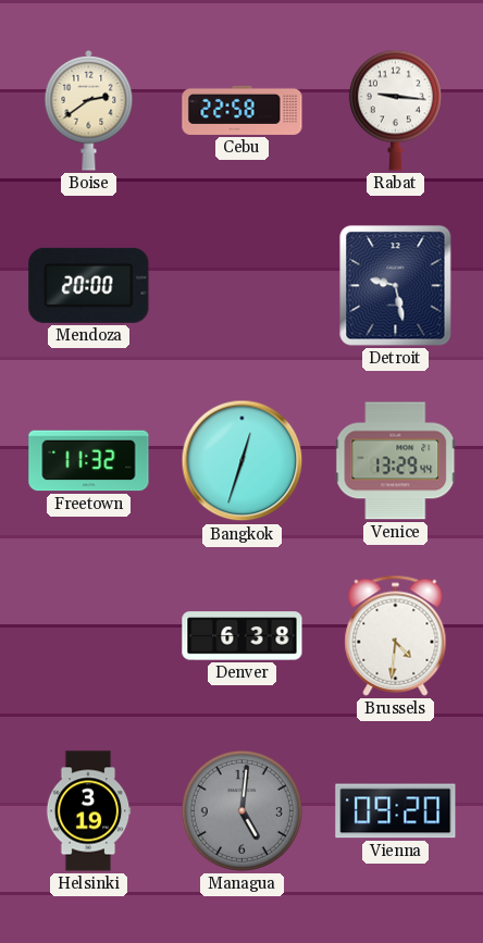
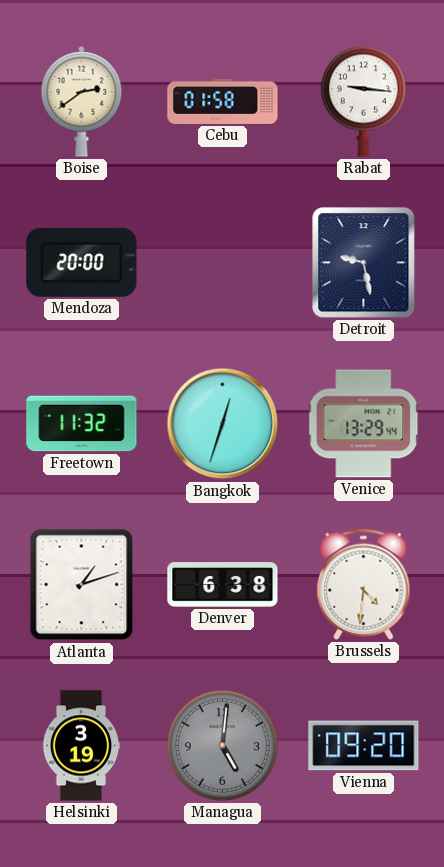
Cebu: 22:58 -> 01:58
Atlanta: none -> 1:12
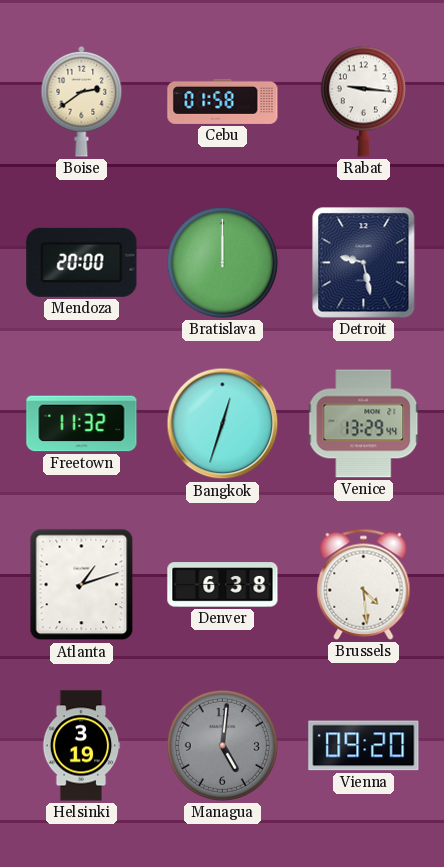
Bratislava: none -> 12:00
Brussels: 4:31 -> 4:29
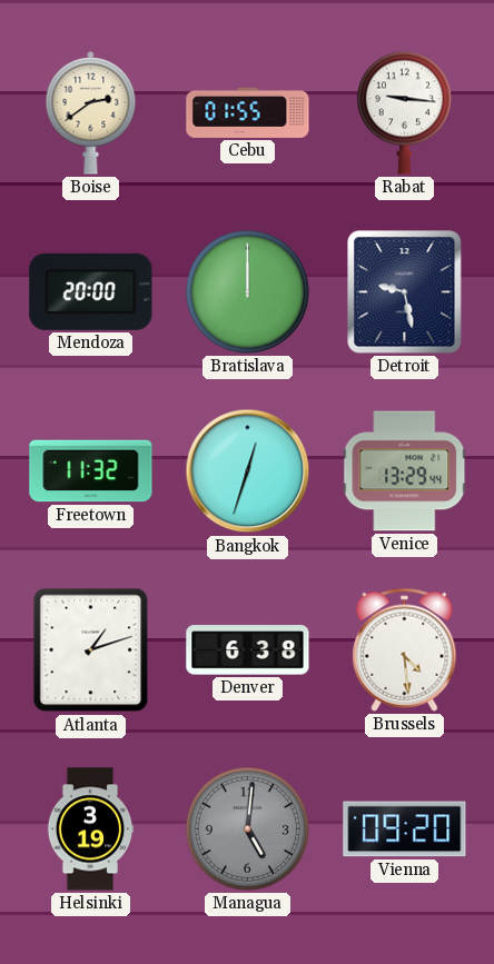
Cebu: 01:58 -> 01:55
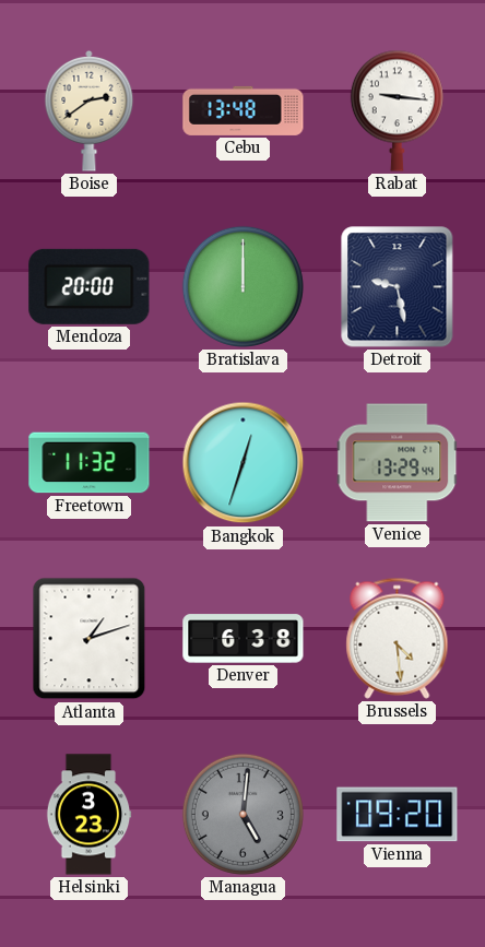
Cebu: 01:55 -> 13:48
Helsinki: 3:19 -> 3:23
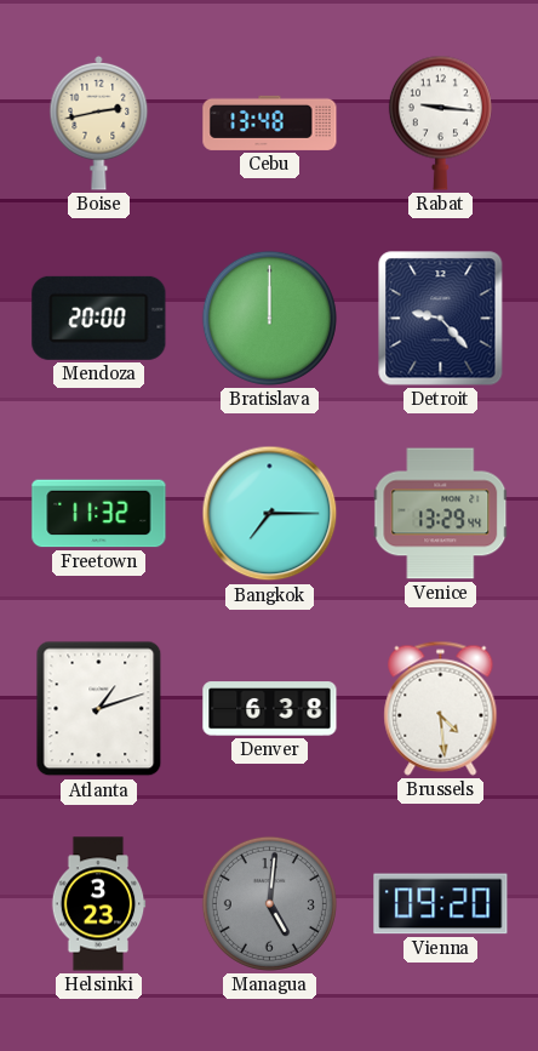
Boise: 2:39 -> 2:43
Detroit: 9:28 -> 9:23
Bangkok: 12:33 -> 7:15
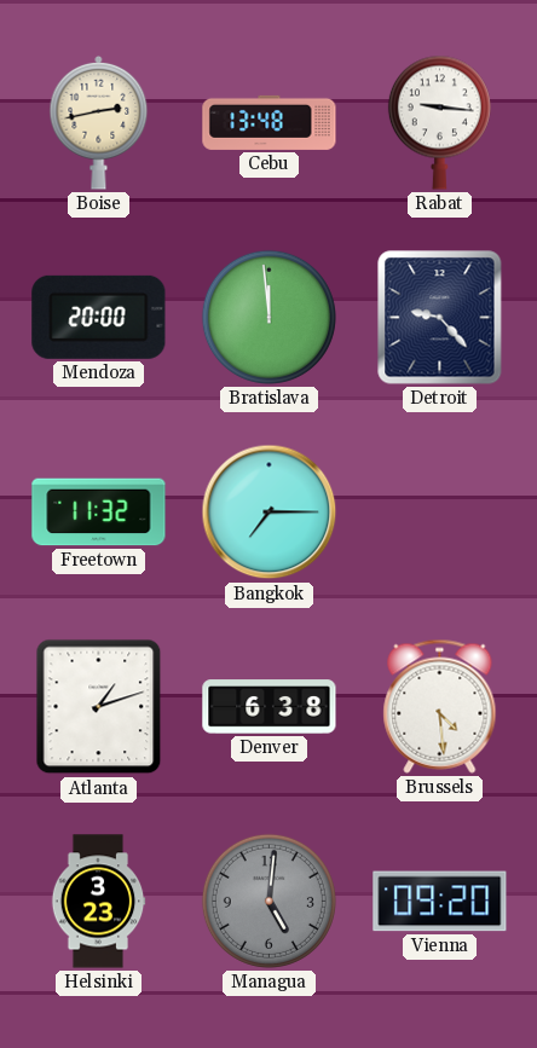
Bratislava: 12:00 -> 11:59
Venice: 13:29 -> none
